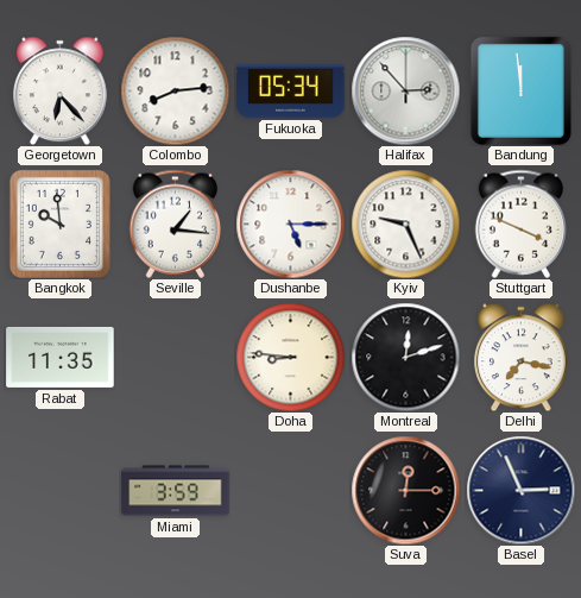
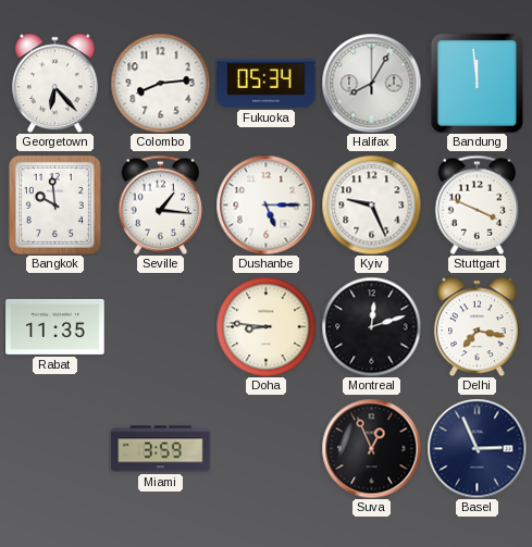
Halifax: 2:53 -> 8:05
Suva: 12:15 -> 12:56
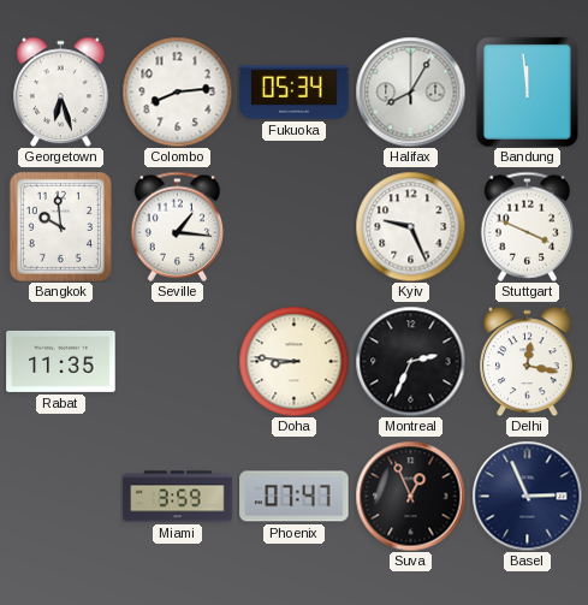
Georgetown: 6:23 -> 6:27
Dushanbe: 5:15 -> none
Montreal: 12:12 -> 2:34
Delhi: 7:17 -> 12:17
Phoenix: none -> 07:47
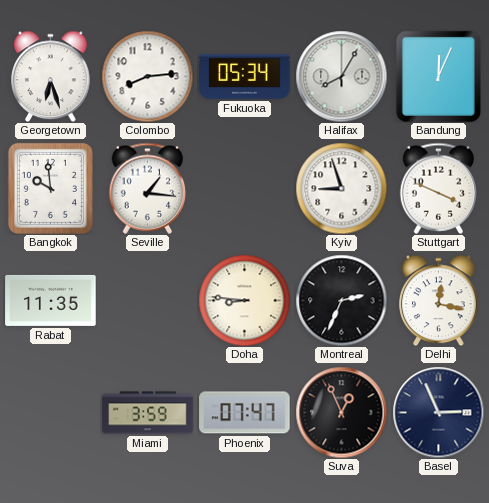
Bandung: 11:59 -> 12:04
Kyiv: 9:26 -> 8:57
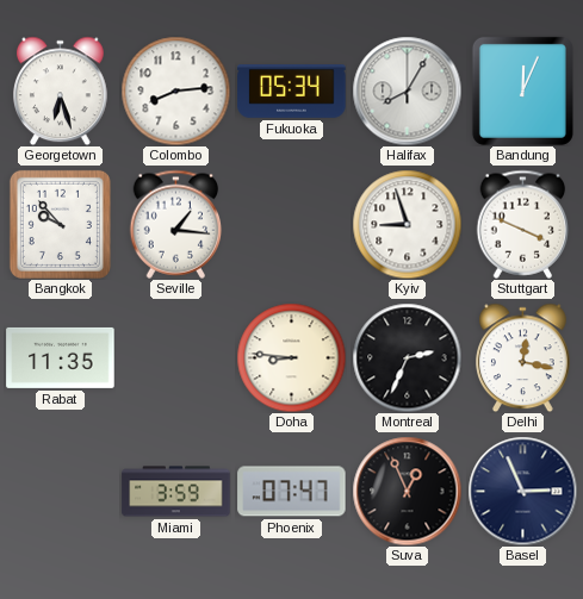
Bangkok: 9:59 -> 9:53
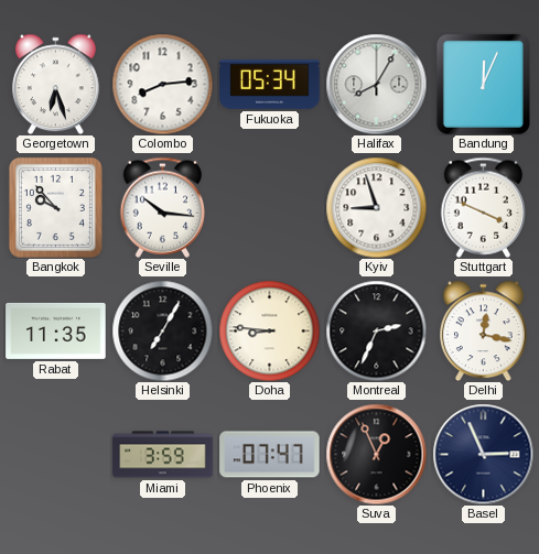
Seville: 1:16 -> 10:16
Helsinki: none -> 7:05
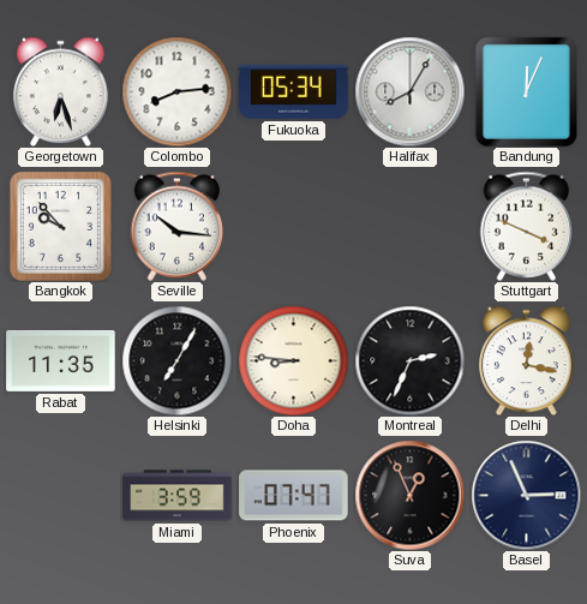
Kyiv: 8:57 -> none
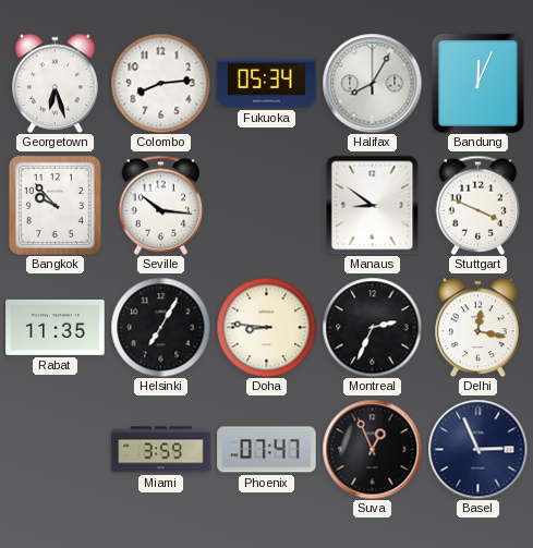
Manaus: none -> 8:51
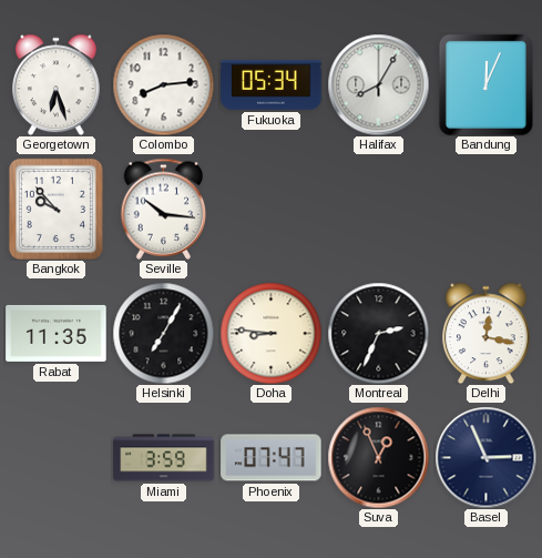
Manaus: 8:51 -> none
Stuttgart: 3:49 -> none
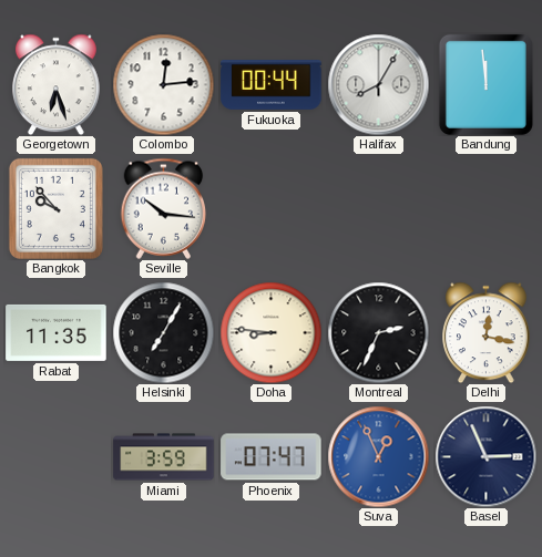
Colombo: 8:14 -> 12:14
Fukuoka: 05:34 -> 00:44
Bandung: 12:04 -> 11:59
Suva dial: black -> blue
